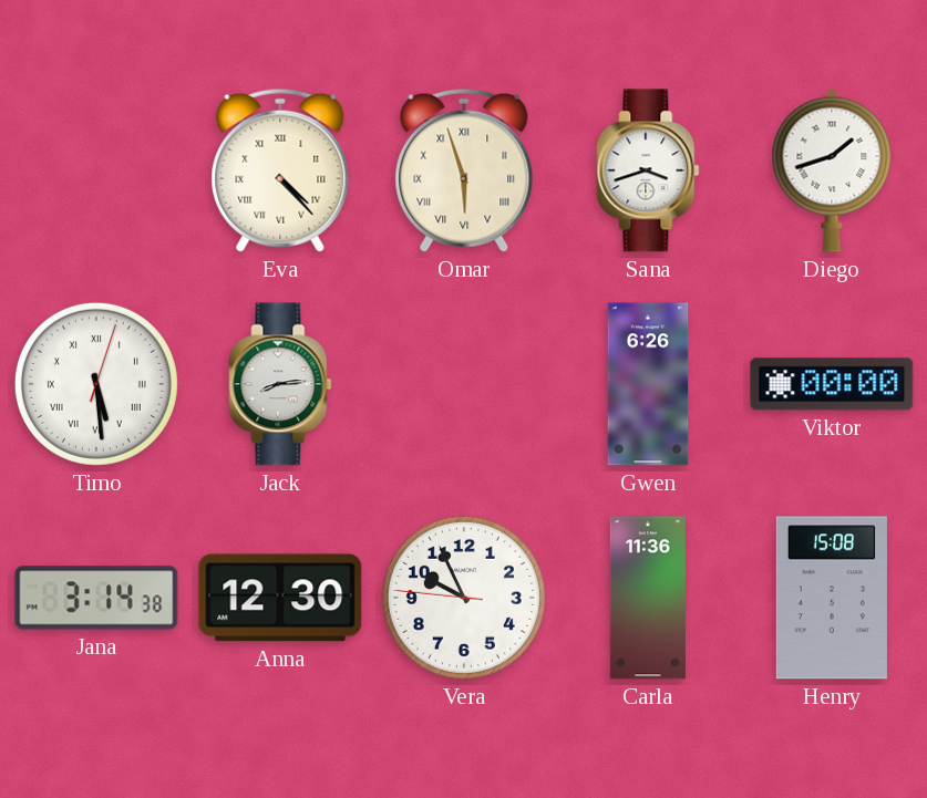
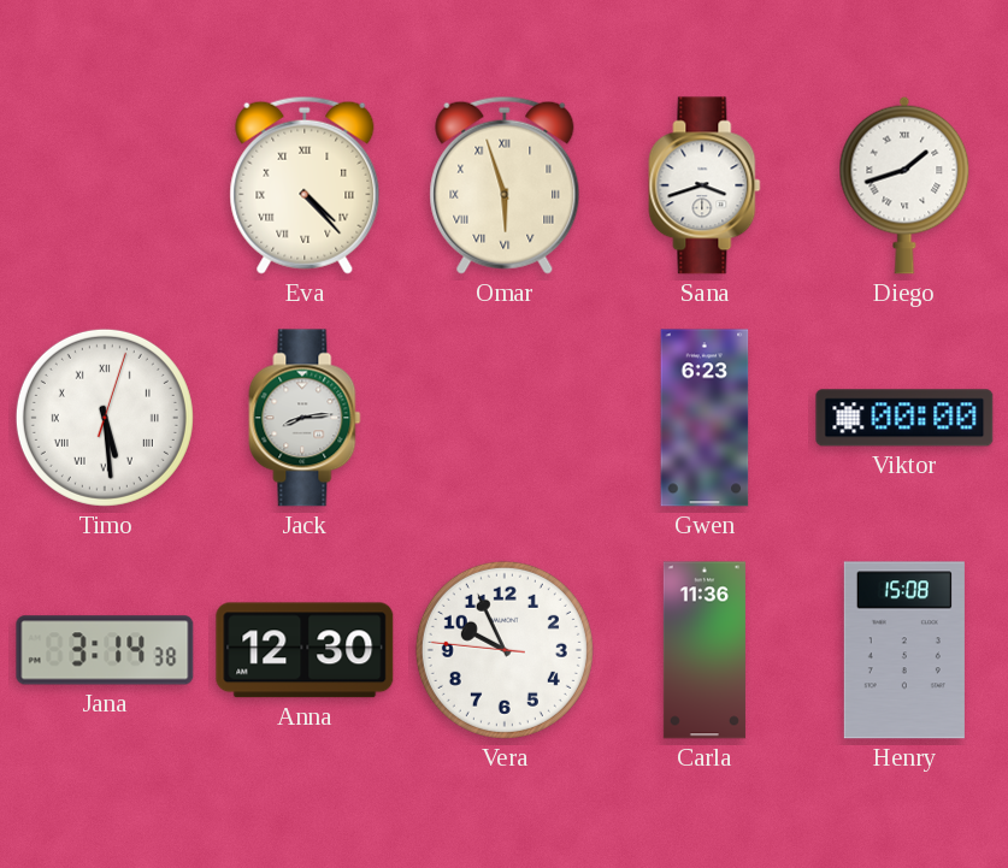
Gwen: 6:26 -> 6:23
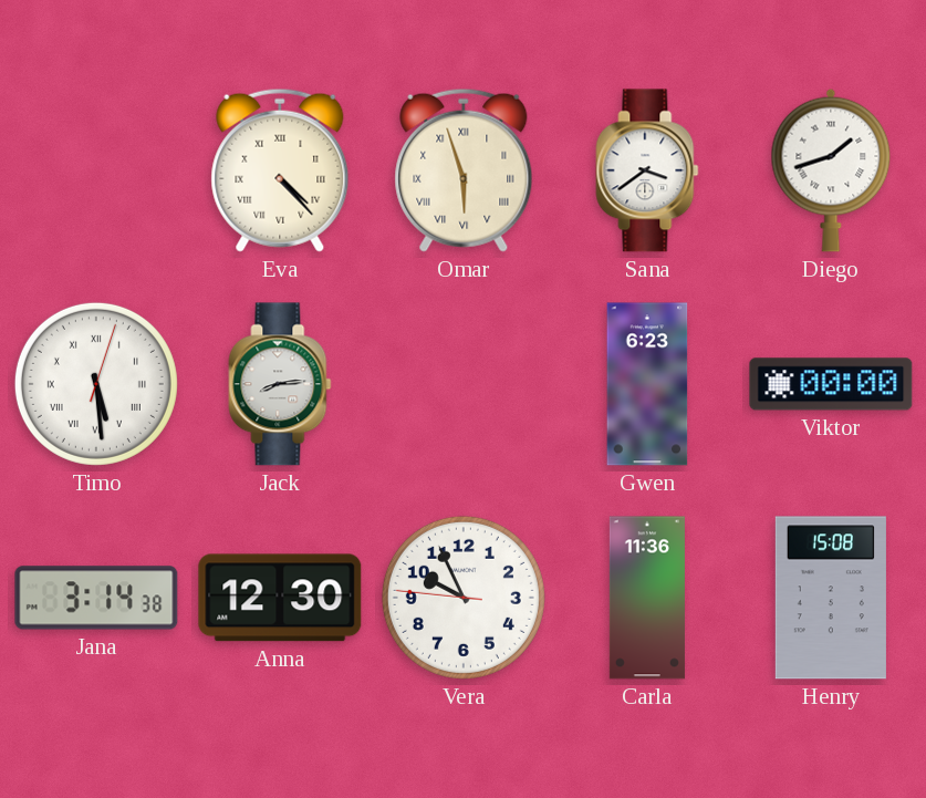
Sana: 3:42 -> 3:39
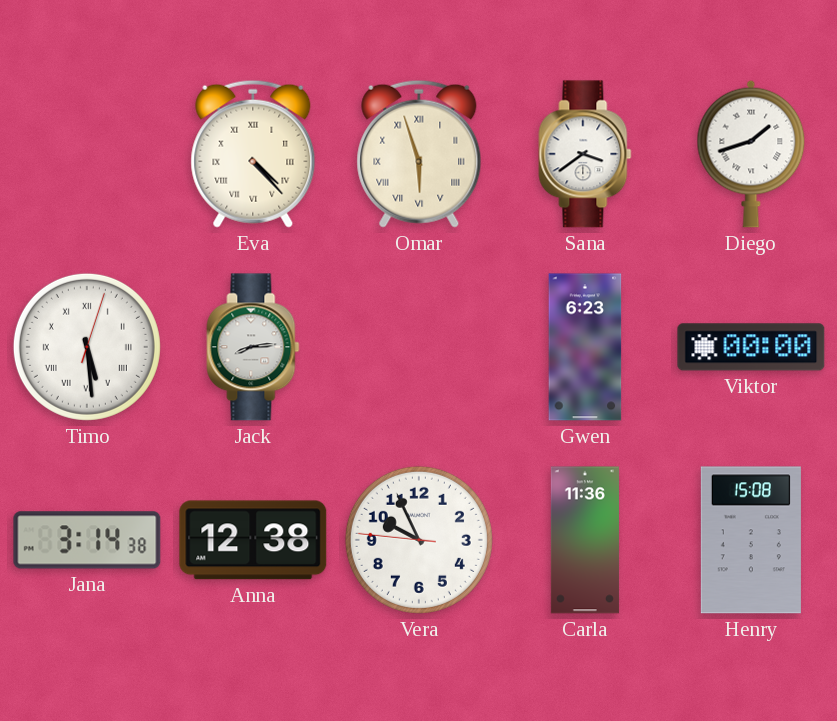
Anna: 12:30 -> 12:38
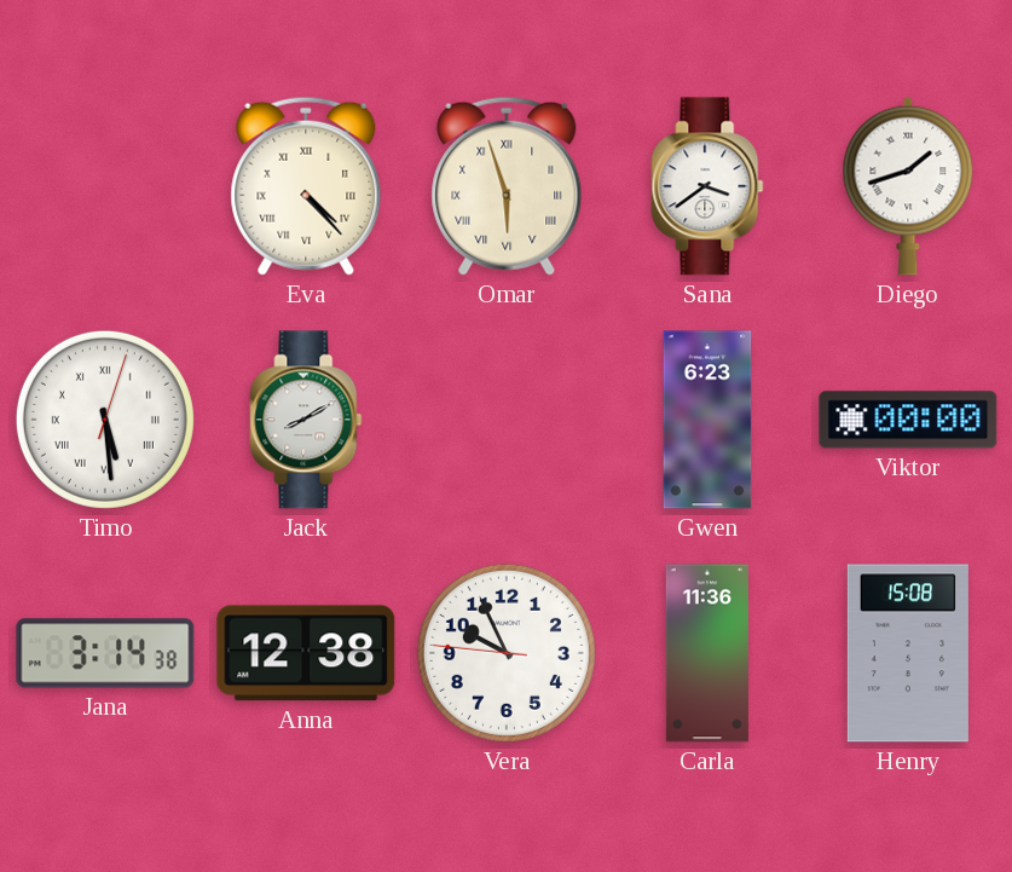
Jack: 8:14 -> 8:10
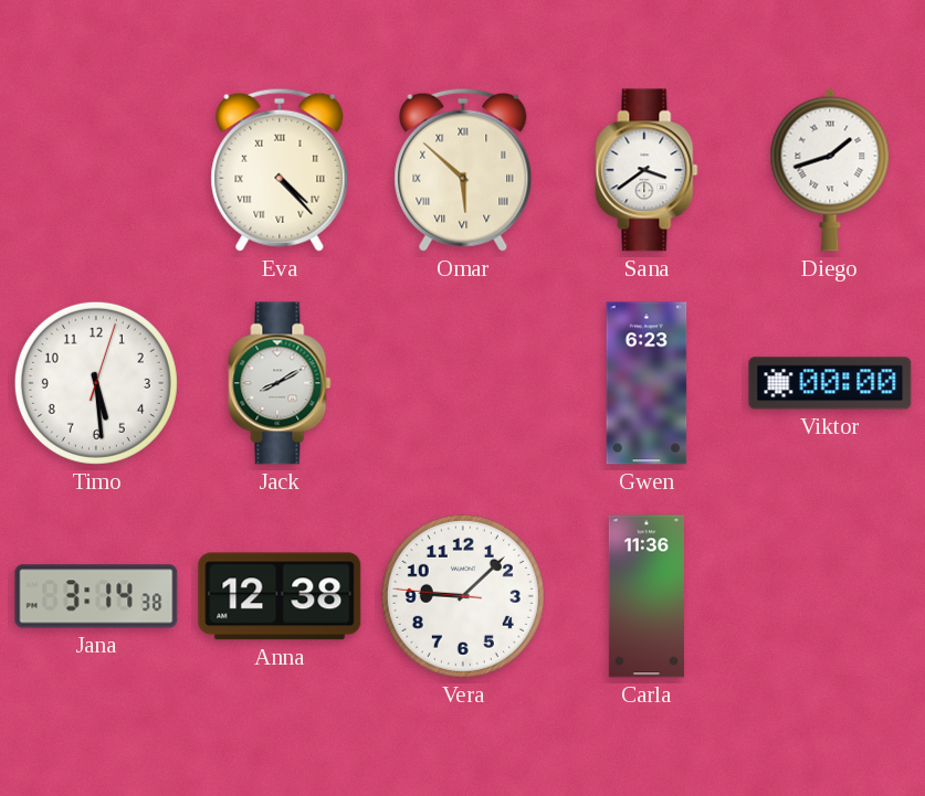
Omar: 5:57 -> 5:52
Timo numerals: Roman -> Arabic
Vera: 9:55 -> 9:07
Henry: 15:08 -> none
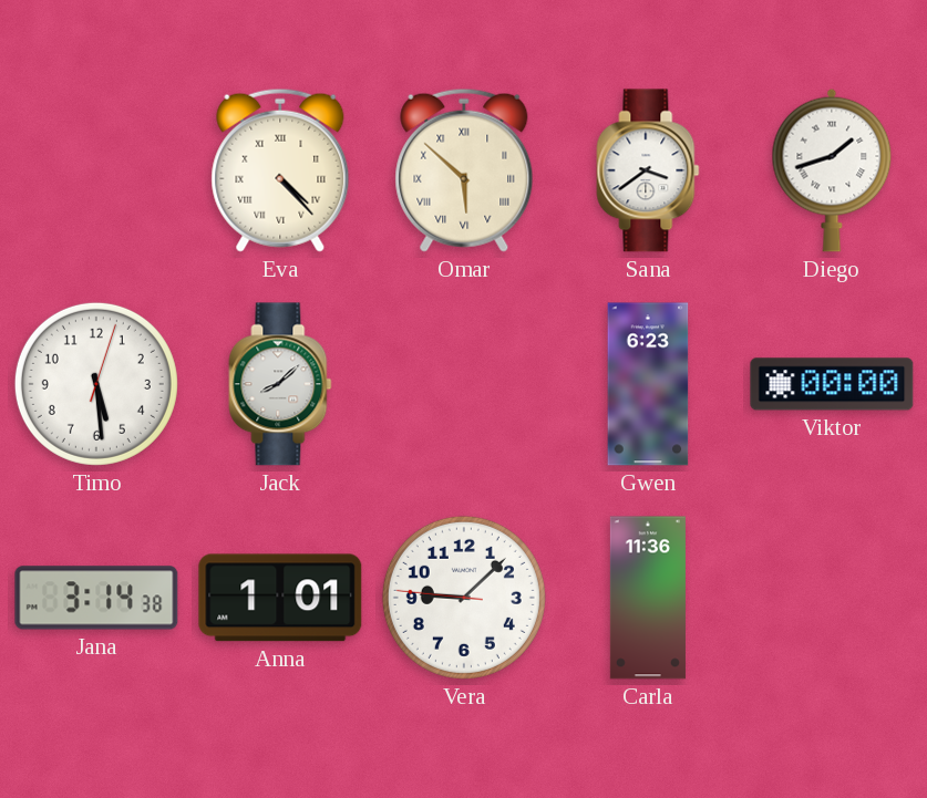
Jack: 8:10 -> 8:08
Anna: 12:38 -> 1:01
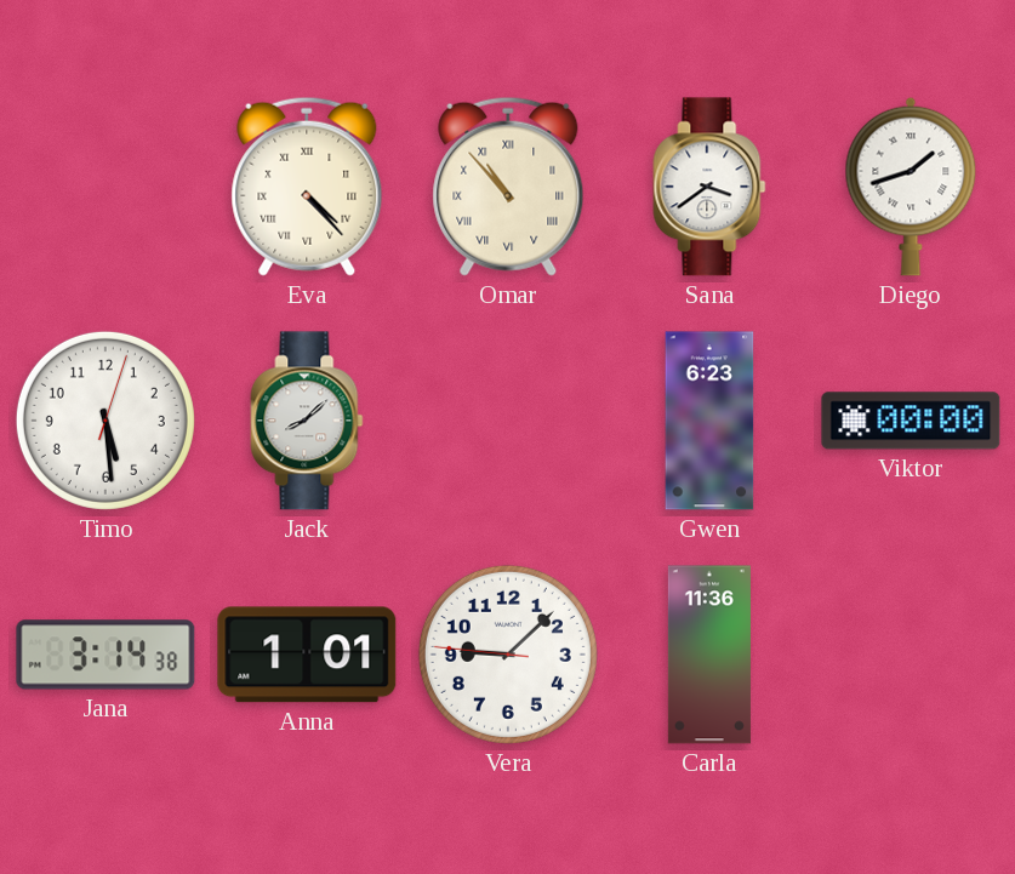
Omar: 5:52 -> 10:53
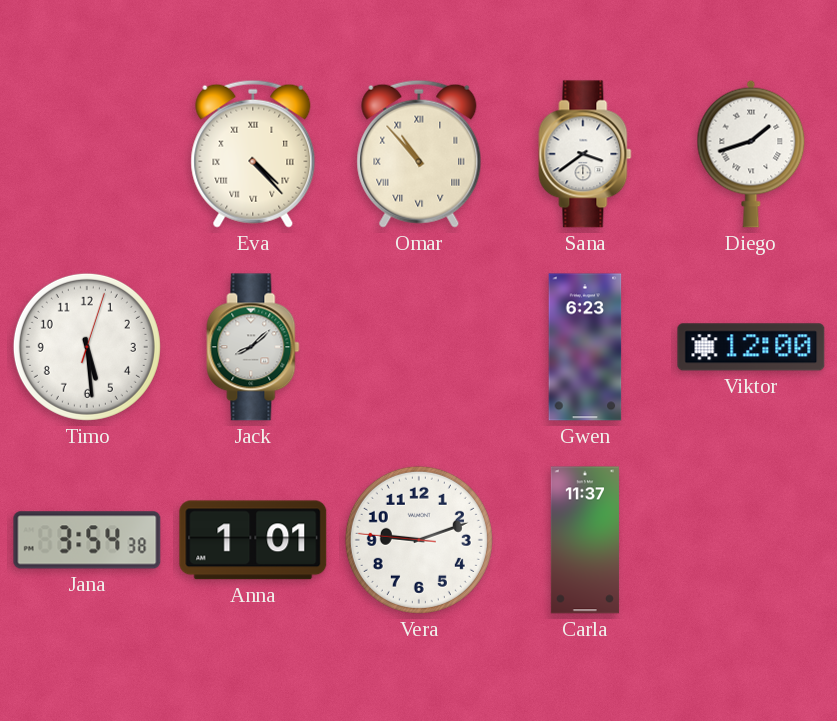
Viktor: 00:00 -> 12:00
Jana: 3:14 -> 3:54
Vera: 9:07 -> 9:11
Carla: 11:36 -> 11:37
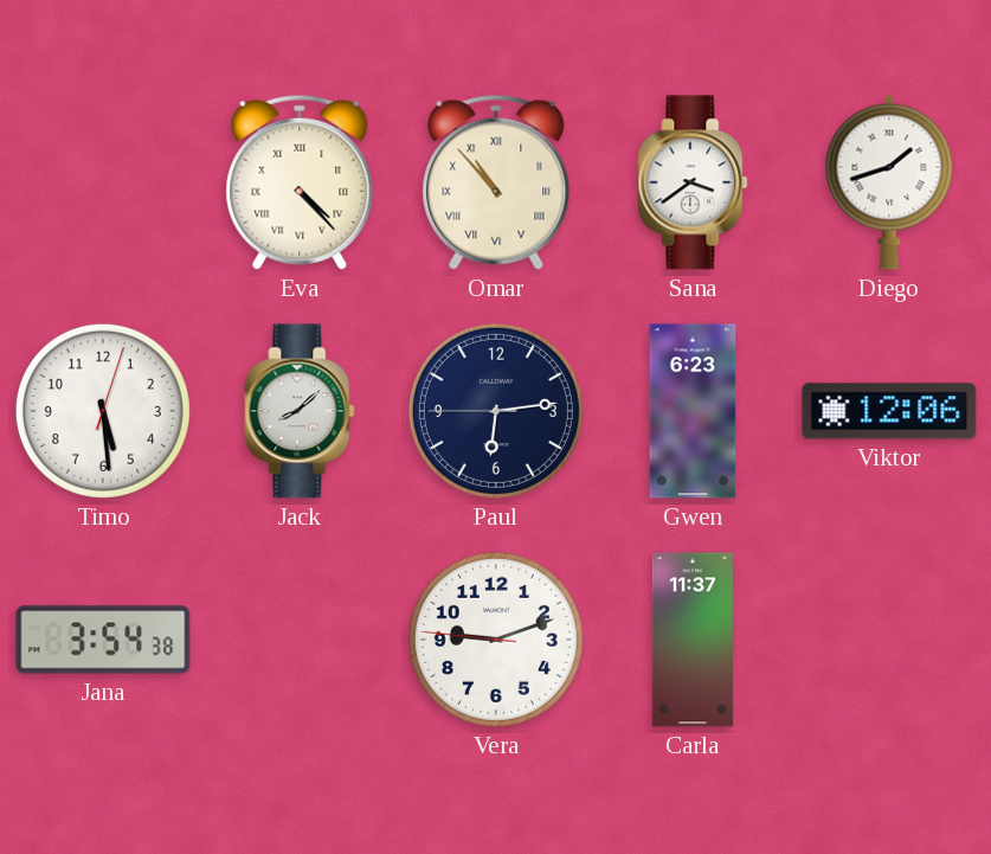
Paul: none -> 6:13
Viktor: 12:00 -> 12:06
Anna: 1:01 -> none
